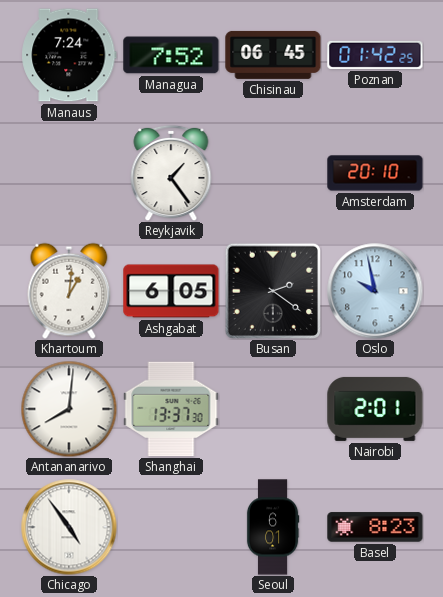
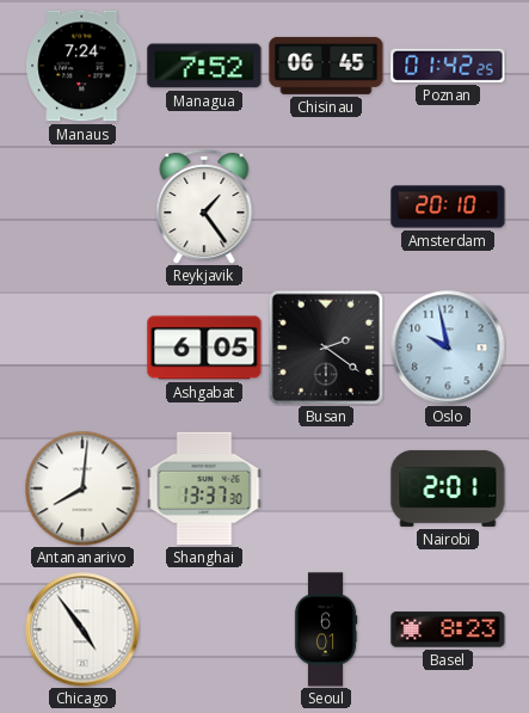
Khartoum: 1:01 -> none
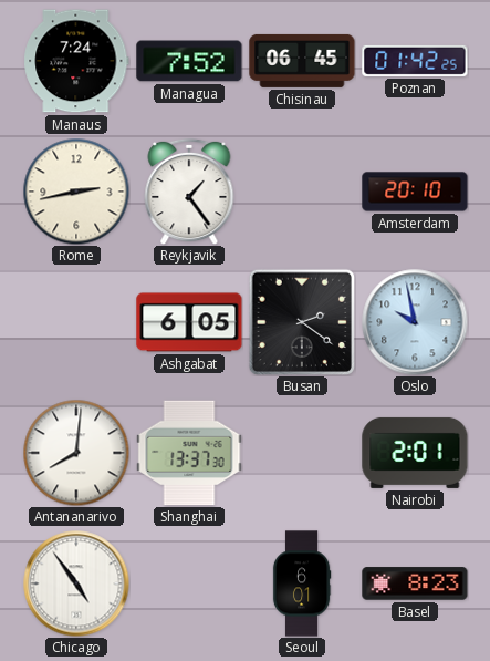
Rome: none -> 2:43
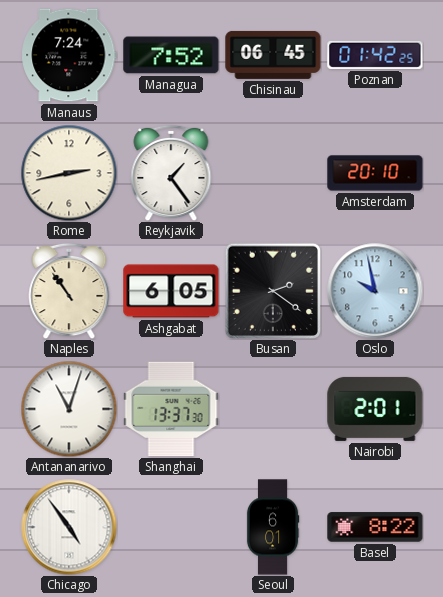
Naples: none -> 10:54
Antananarivo: 8:01 -> 11:03
Basel: 8:23 -> 8:22
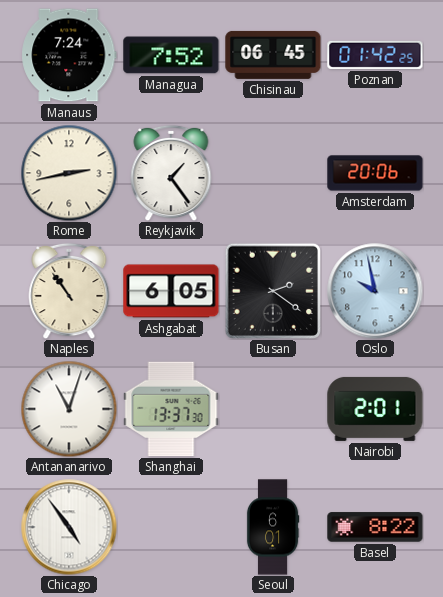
Amsterdam: 20:10 -> 20:06
